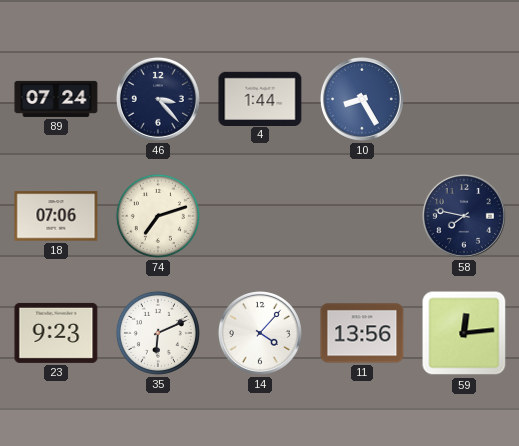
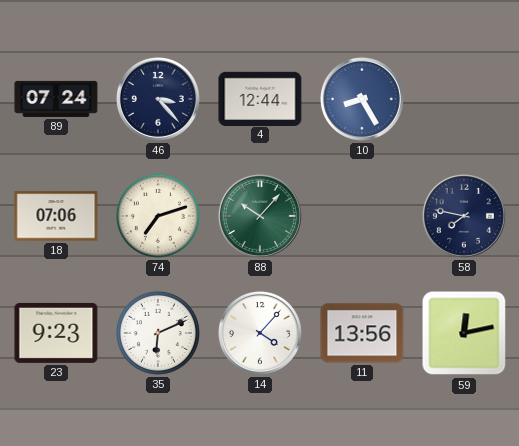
4: 1:44 -> 12:44
88: none -> 10:07
59: 12:14 -> 12:13
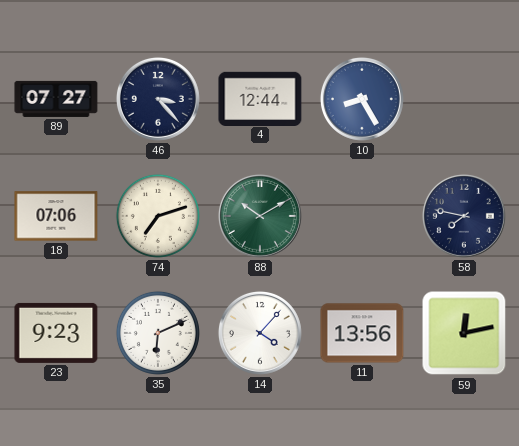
89: 07:24 -> 07:27
88: 10:07 -> 10:10
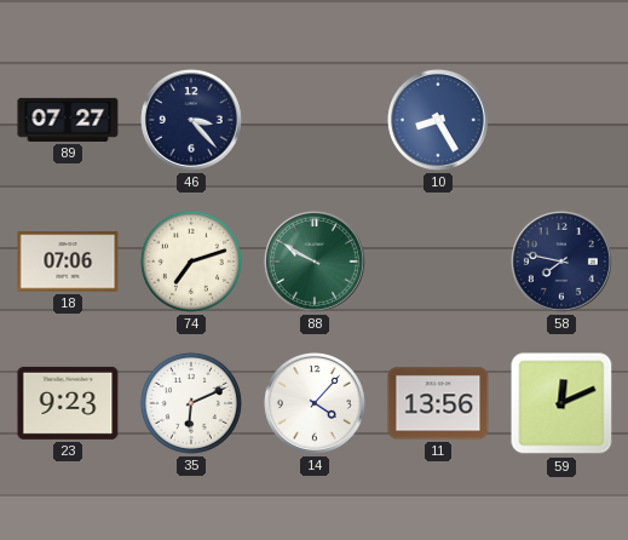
4: 12:44 -> none
88: 10:10 -> 9:50
59: 12:13 -> 12:11
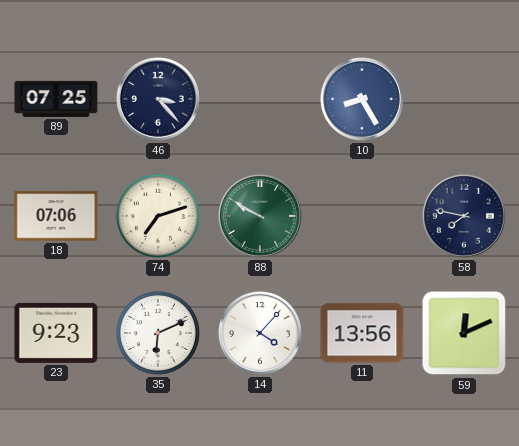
89: 07:27 -> 07:25
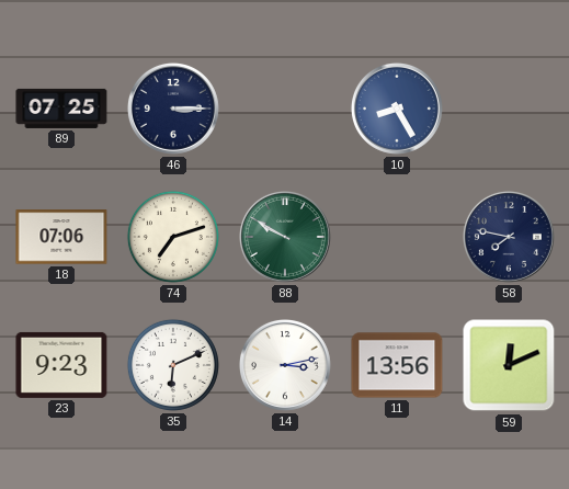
46: 3:23 -> 3:15
14: 4:07 -> 3:13
